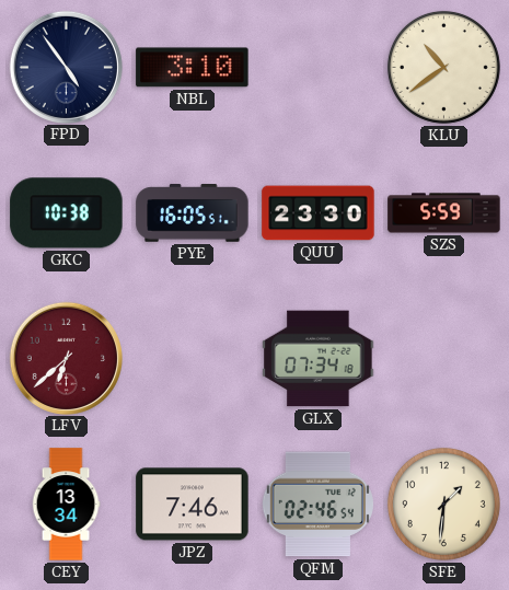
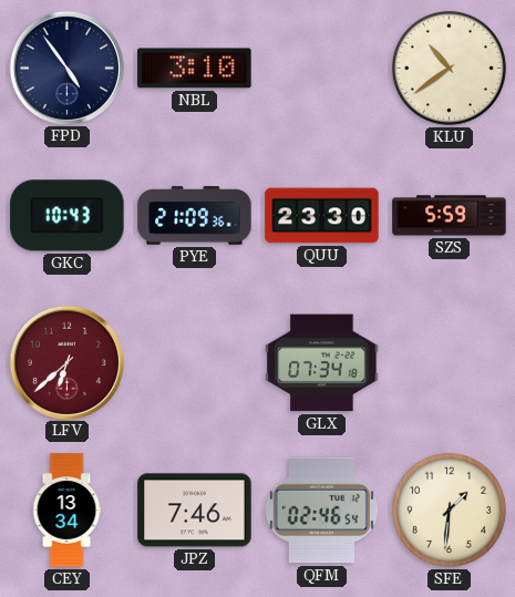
GKC: 10:38 -> 10:43
PYE: 16:05 -> 21:09
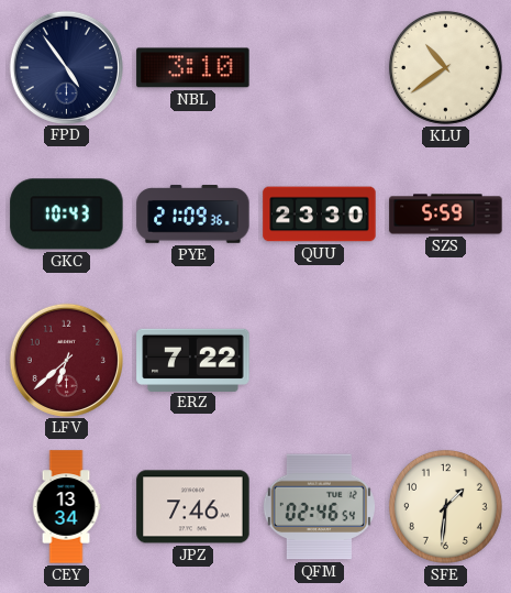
ERZ: none -> 7:22
GLX: 07:34 -> none
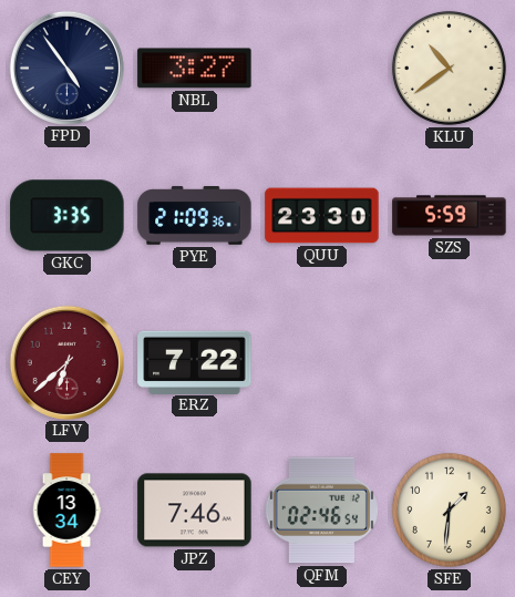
NBL: 3:10 -> 3:27
GKC: 10:43 -> 3:35
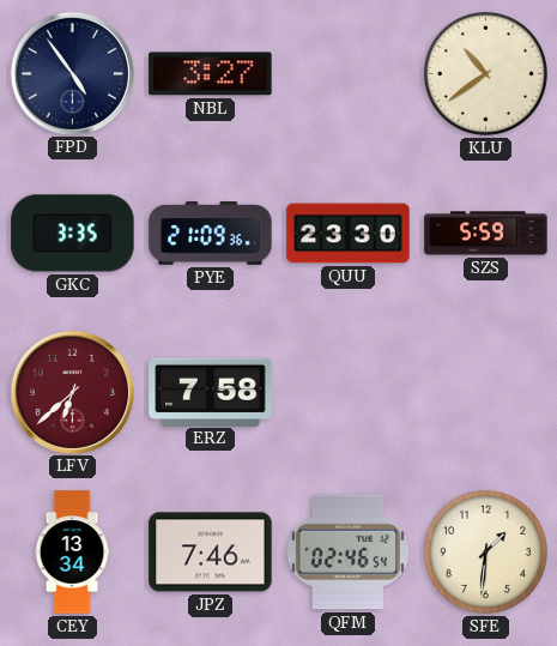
ERZ: 7:22 -> 7:58
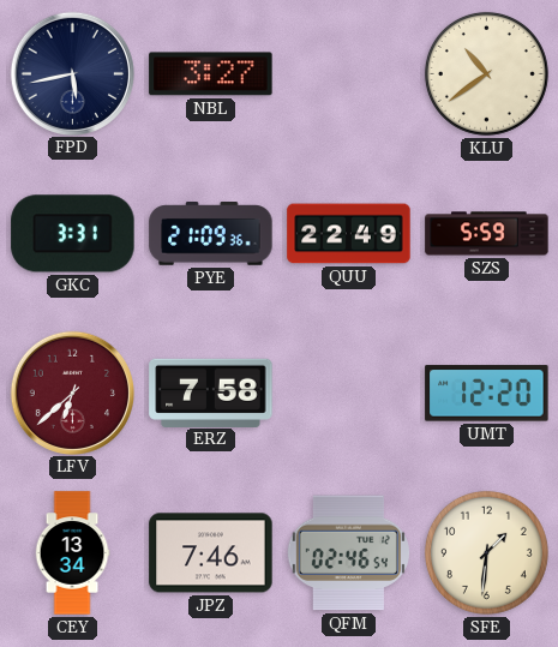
FPD: 4:54 -> 5:43
GKC: 3:35 -> 3:31
QUU: 23:30 -> 22:49
UMT: none -> 12:20
